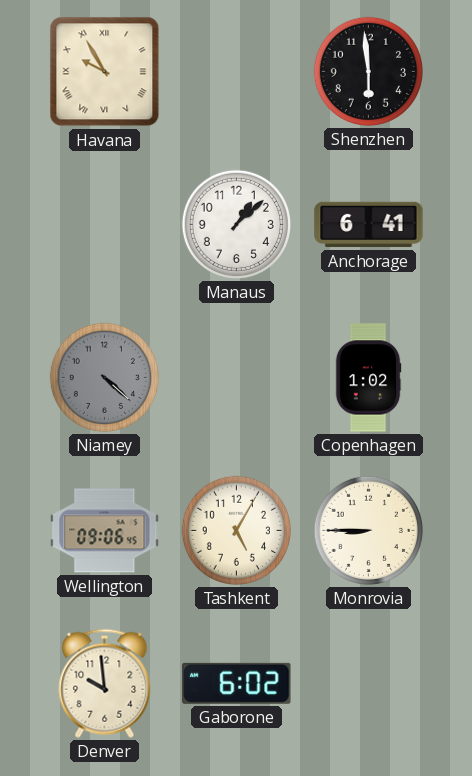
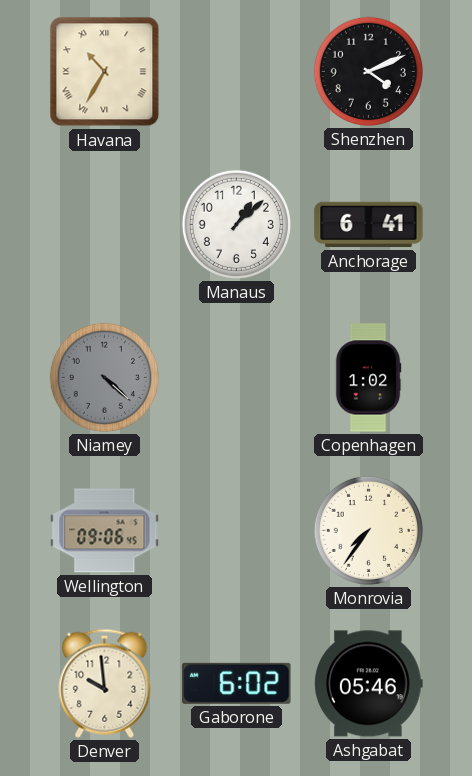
Havana: 9:55 -> 10:35
Shenzhen: 5:59 -> 4:11
Tashkent: 5:05 -> none
Monrovia: 8:45 -> 7:36
Ashgabat: none -> 05:46
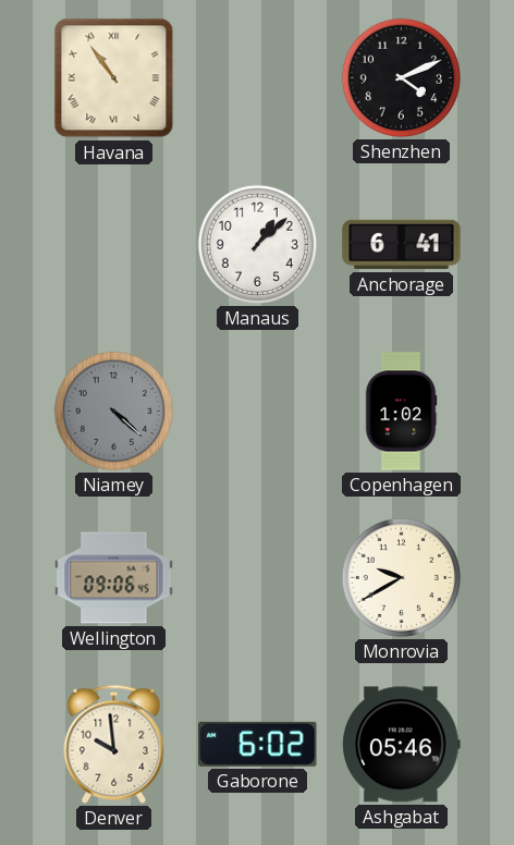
Havana: 10:35 -> 10:54
Monrovia: 7:36 -> 9:40
